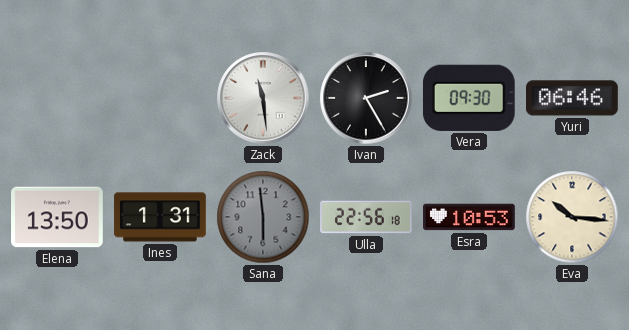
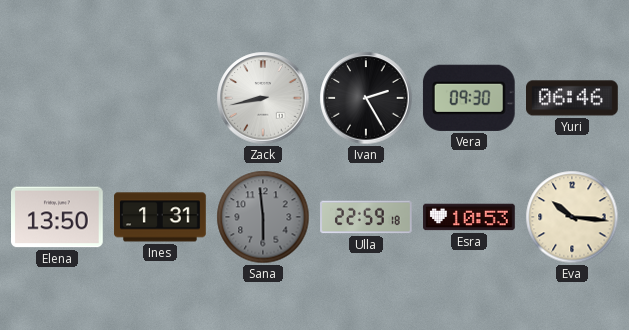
Zack: 11:29 -> 8:43
Ulla: 22:56 -> 22:59
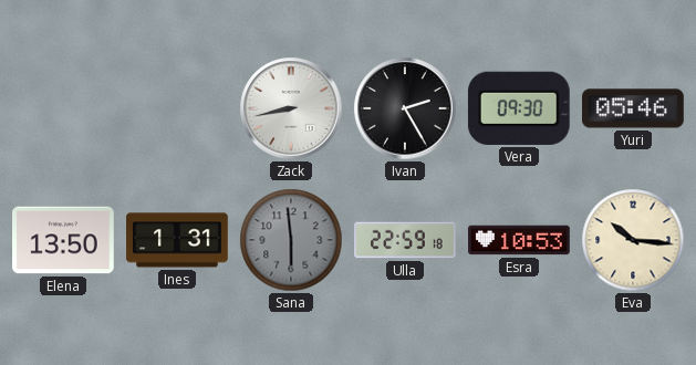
Yuri: 06:46 -> 05:46
